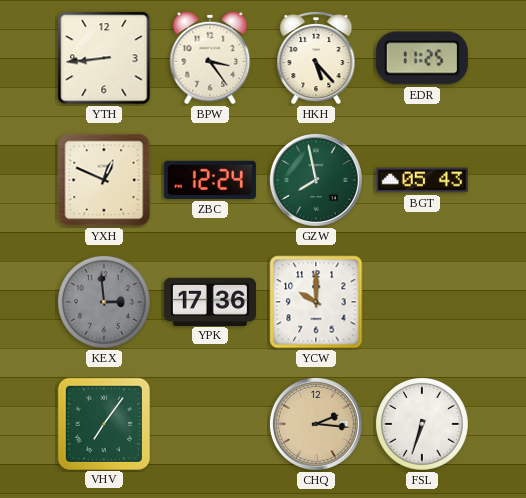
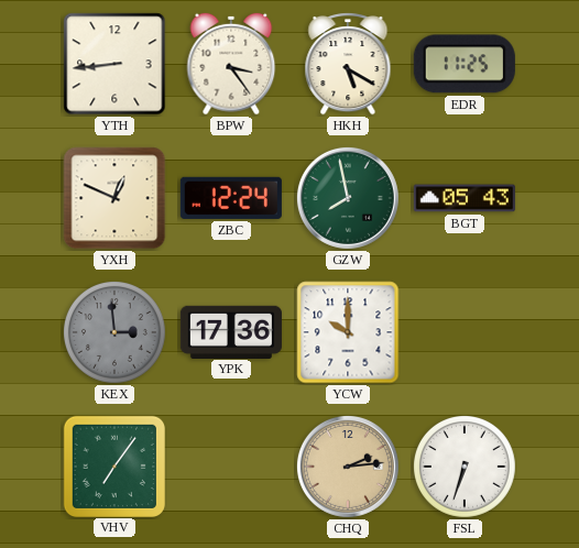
HKH: 5:23 -> 5:20
CHQ: 2:16 -> 2:14
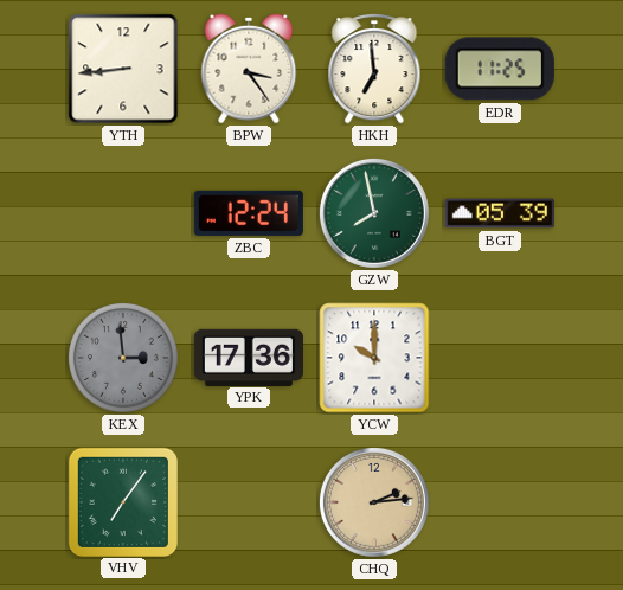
HKH: 5:20 -> 6:59
YXH: 12:49 -> none
BGT: 05:43 -> 05:39
FSL: 6:33 -> none
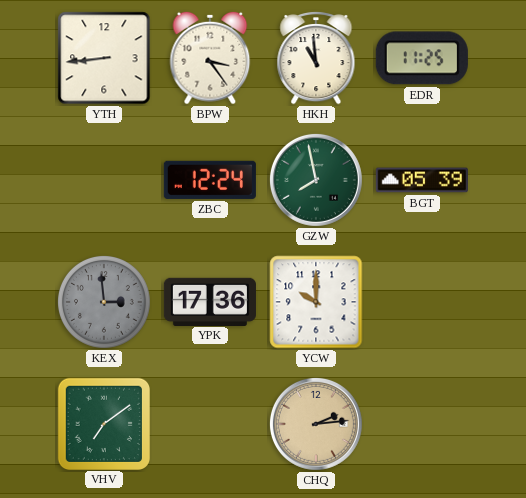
HKH: 6:59 -> 10:59
VHV: 7:06 -> 7:09
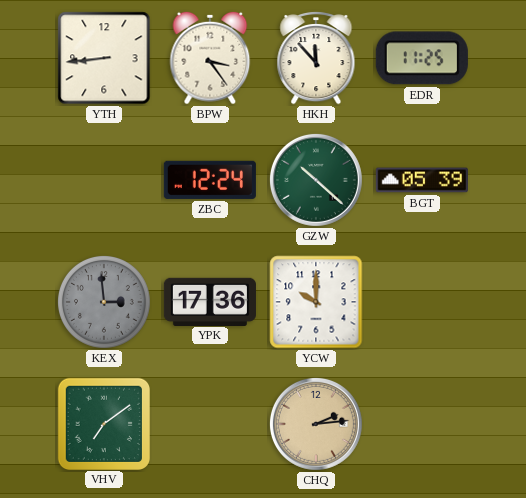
HKH: 10:59 -> 11:53
GZW: 7:58 -> 10:22
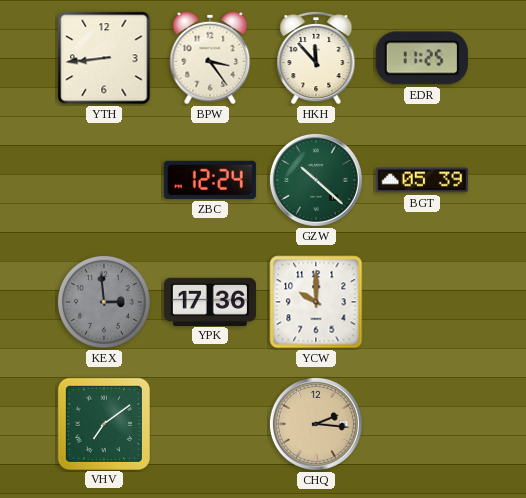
CHQ: 2:14 -> 2:16
